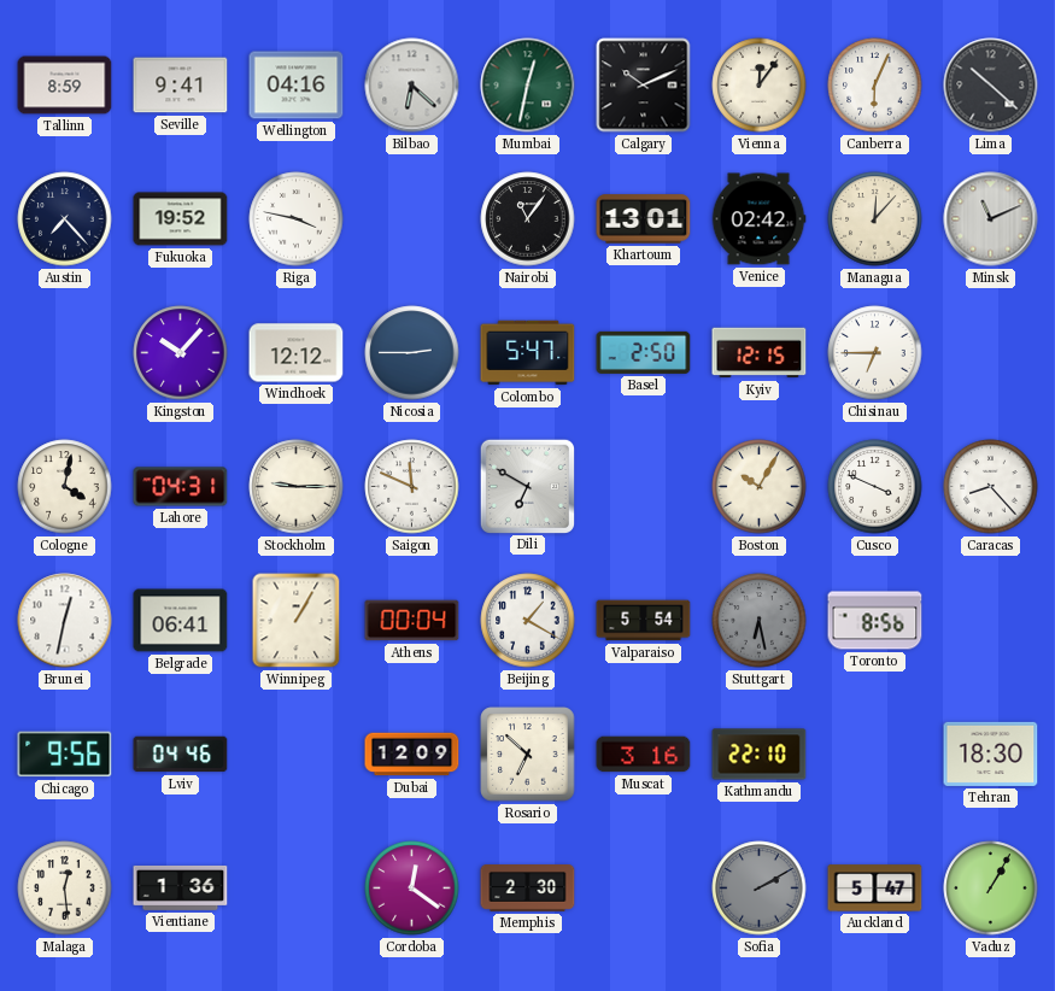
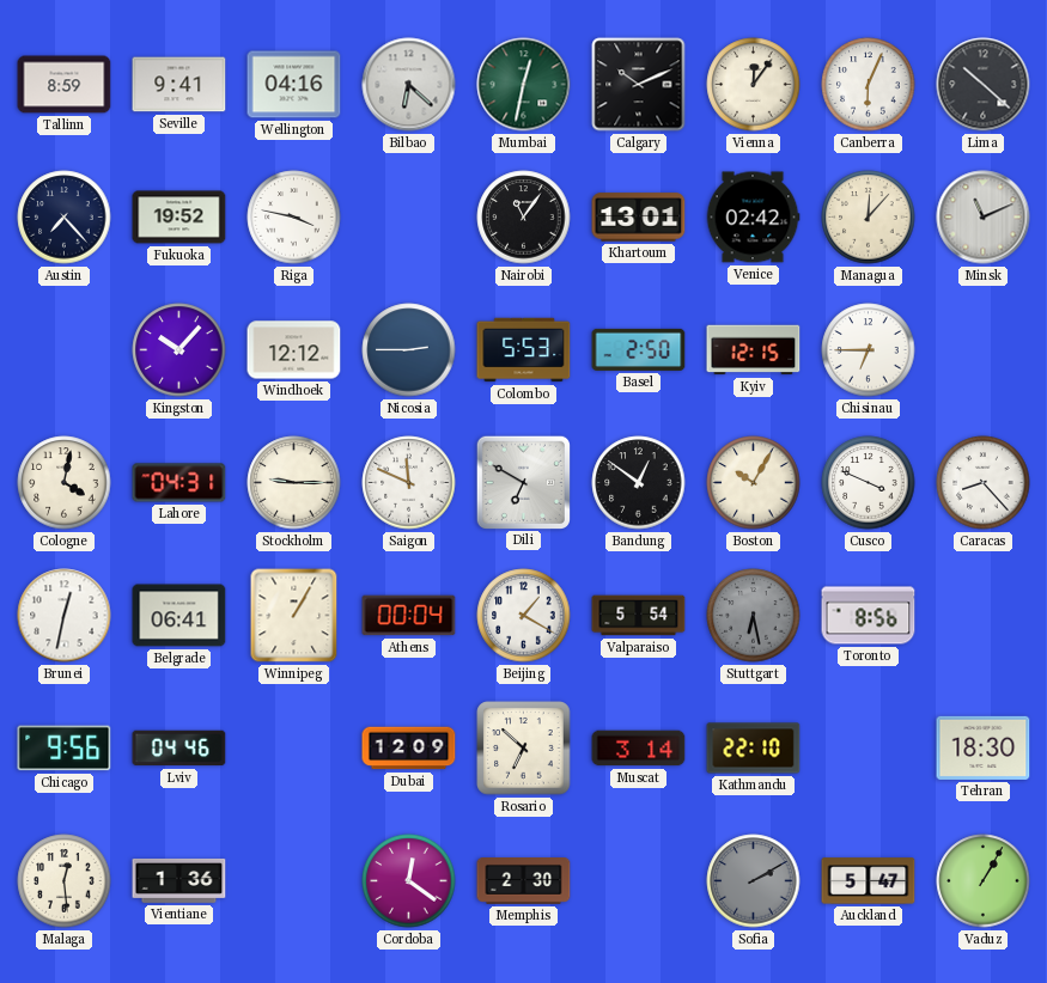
Colombo: 5:47 -> 5:53
Bandung: none -> 12:51
Muscat: 3:16 -> 3:14
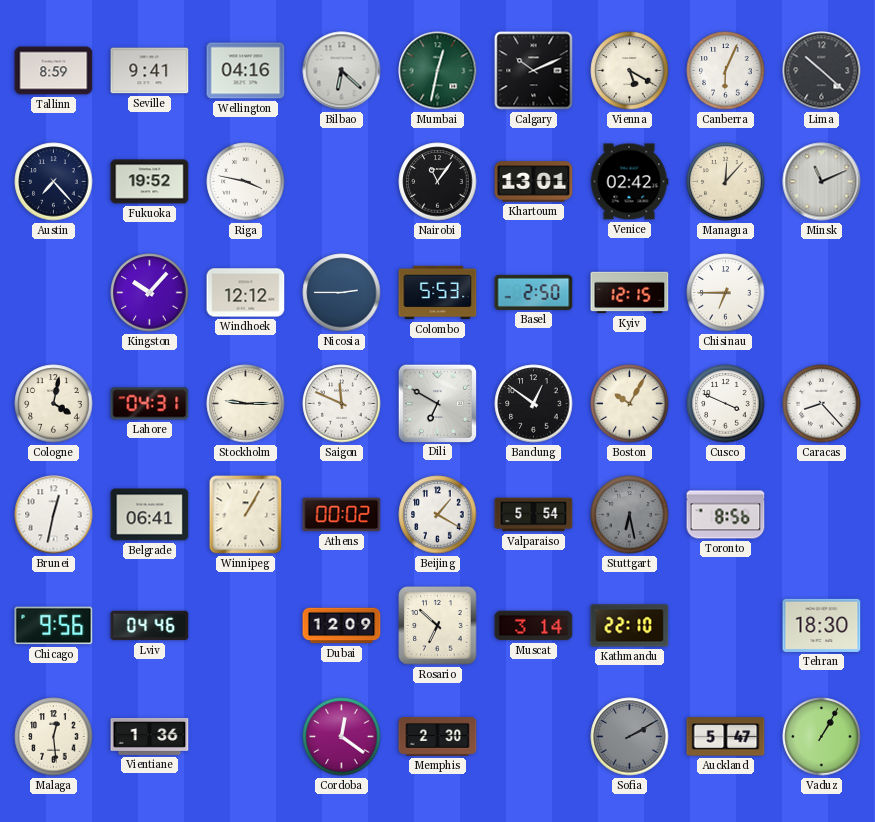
Vienna: 12:06 -> 5:20
Athens: 00:04 -> 00:02
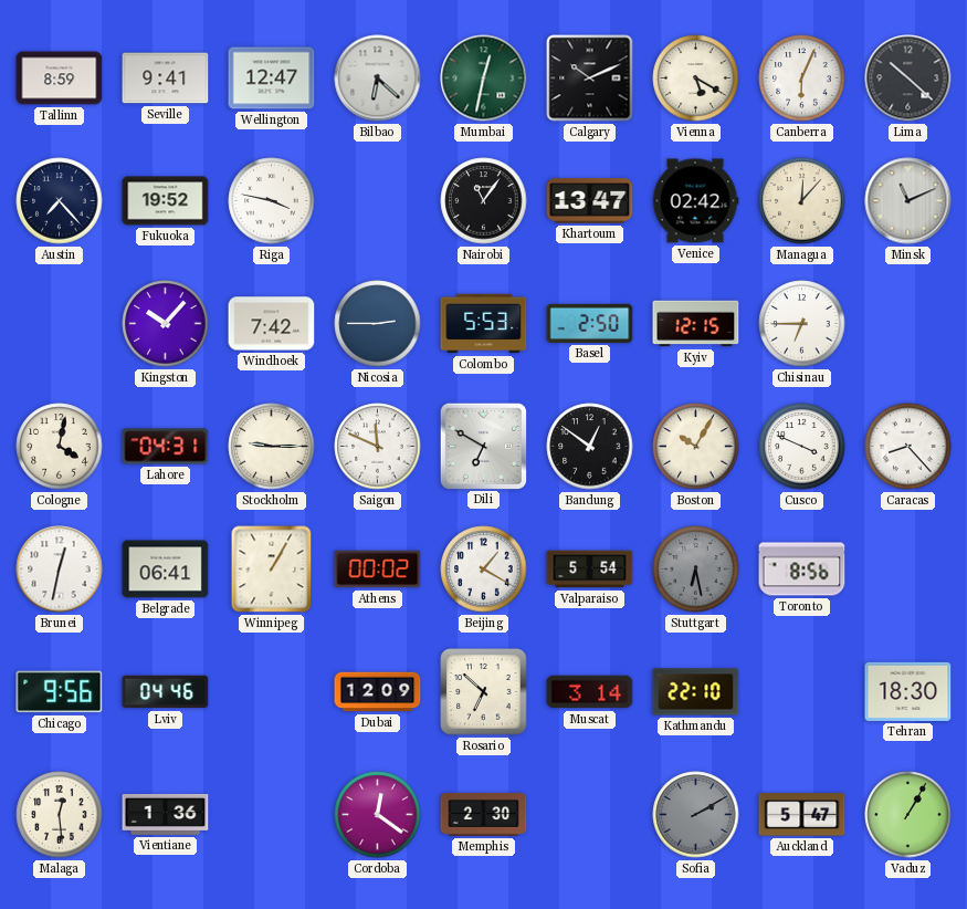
Wellington: 04:16 -> 12:47
Khartoum: 13:01 -> 13:47
Windhoek: 12:12 -> 7:42
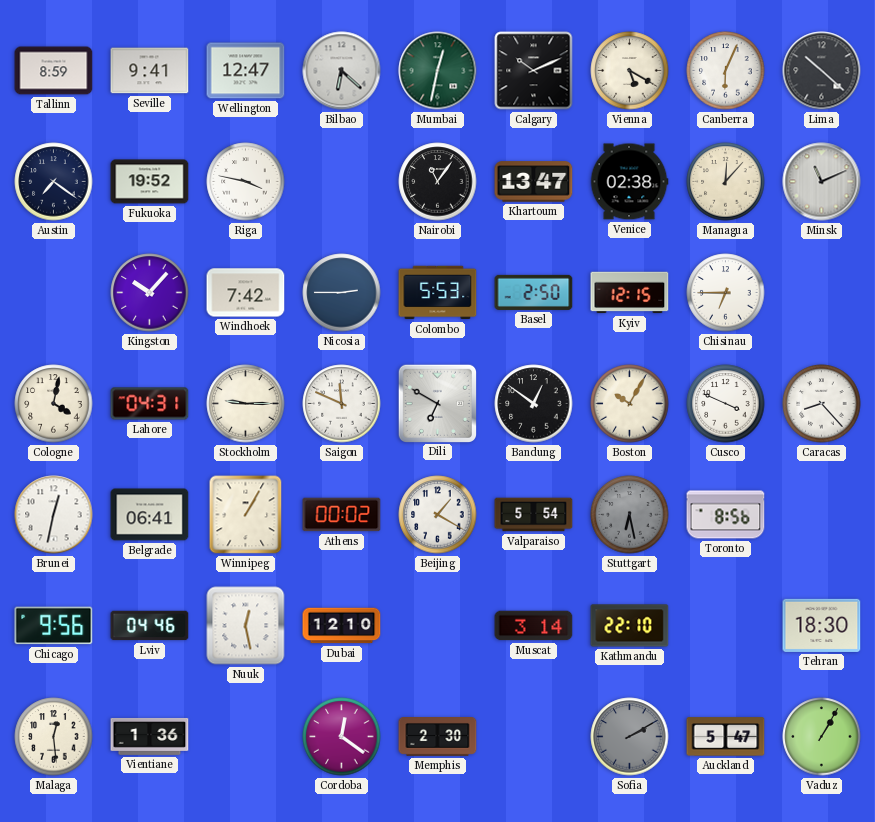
Austin: 7:23 -> 7:21
Venice: 02:42 -> 02:38
Nuuk: none -> 12:28
Dubai: 12:09 -> 12:10
Rosario: 6:52 -> none
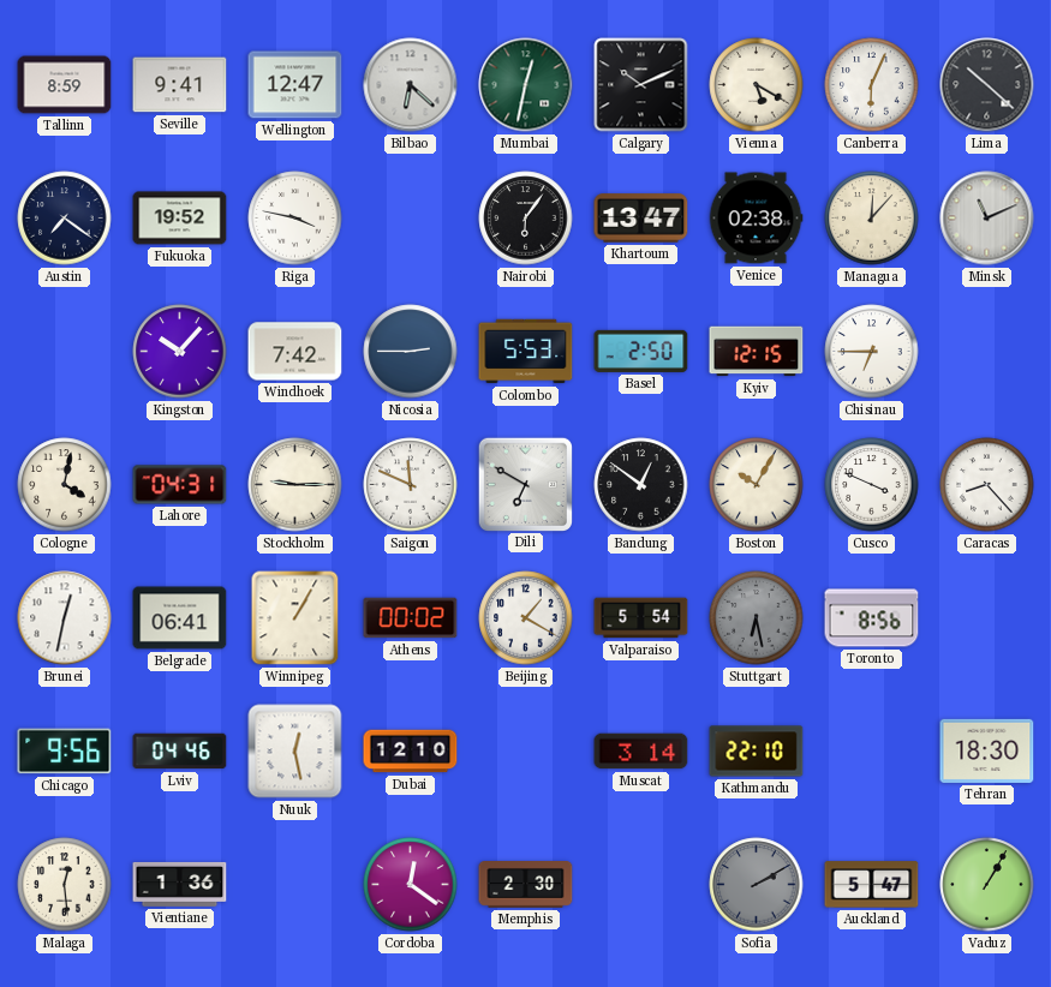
Nairobi: 11:06 -> 6:06
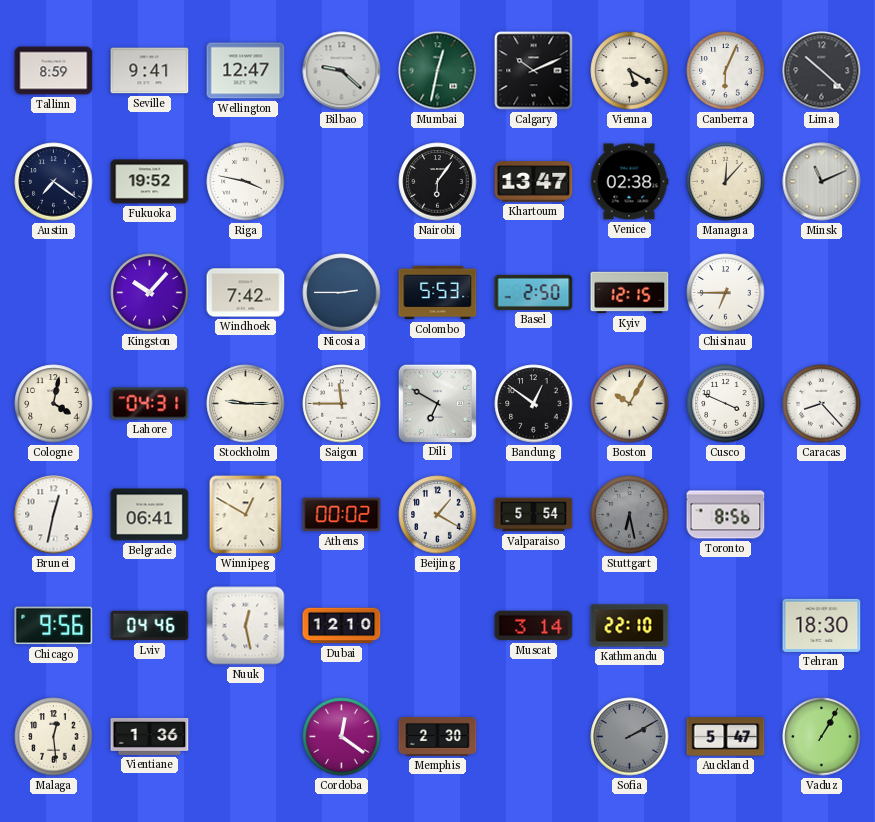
Bilbao: 6:22 -> 9:22
Saigon: 11:49 -> 11:45
Winnipeg: 1:05 -> 12:50
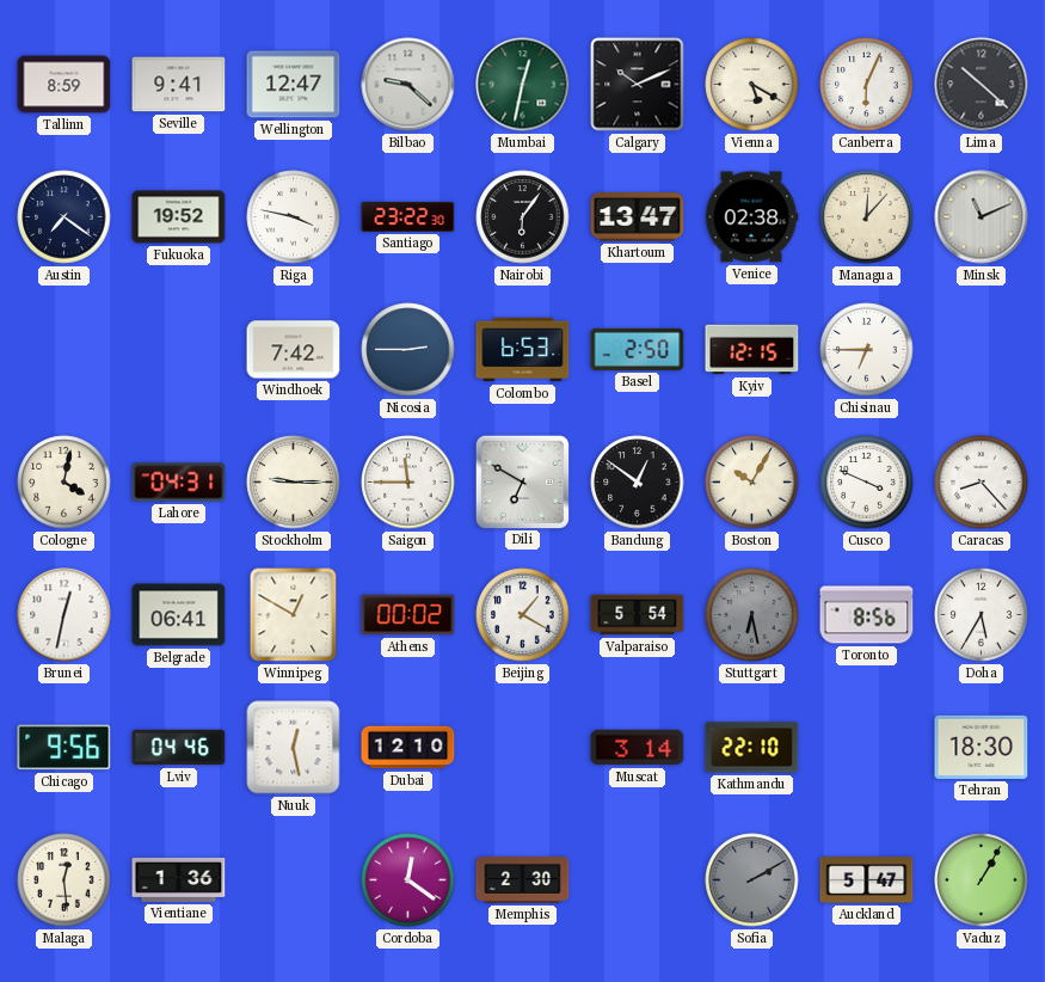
Santiago: none -> 23:22
Kingston: 10:07 -> none
Colombo: 5:53 -> 6:53
Doha: none -> 5:35
